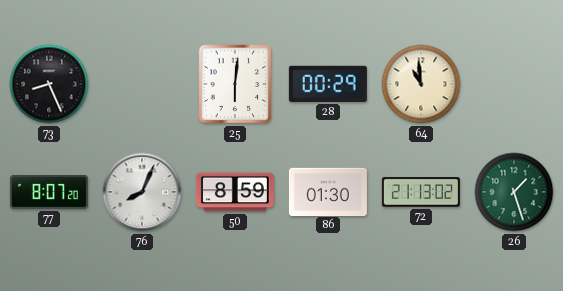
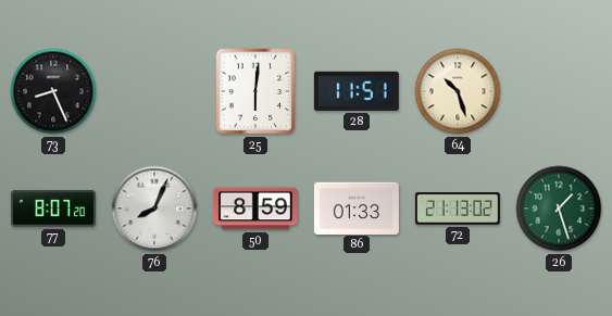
28: 00:29 -> 11:51
64: 10:59 -> 10:27
86: 01:30 -> 01:33
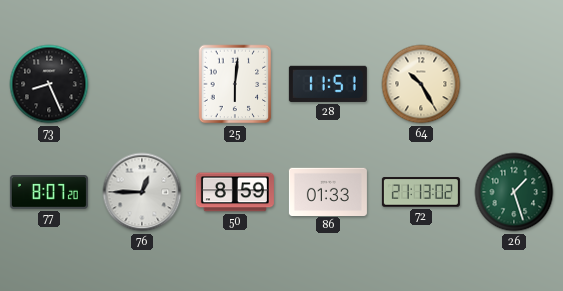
64: 10:27 -> 10:25
76: 8:04 -> 12:45
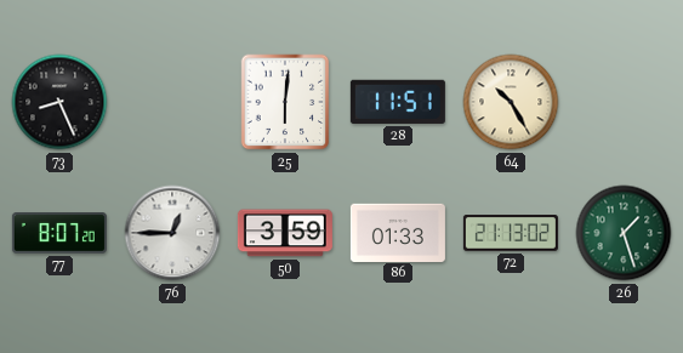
50: 8:59 -> 3:59
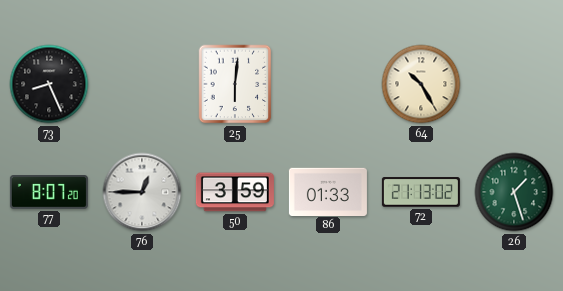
28: 11:51 -> none
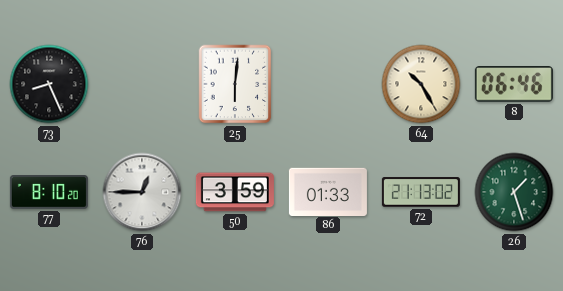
8: none -> 06:46
77: 8:07 -> 8:10
